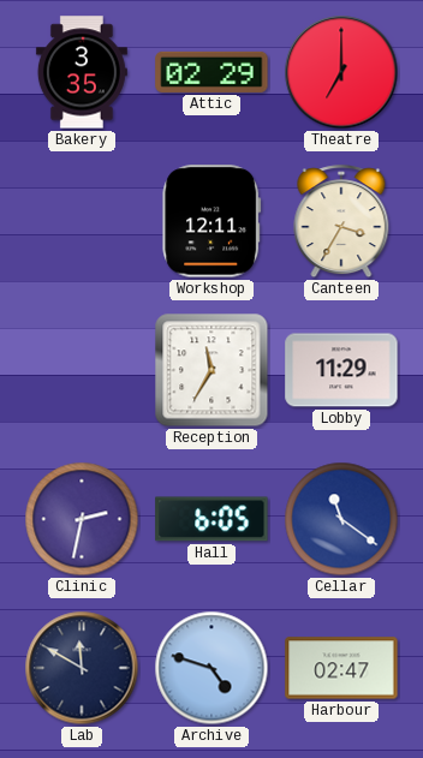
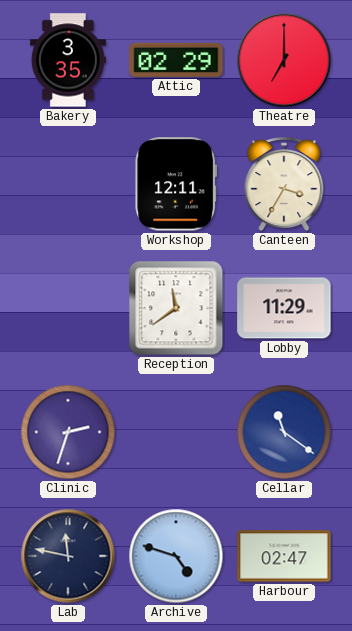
Reception: 11:35 -> 11:39
Clinic: 2:32 -> 2:33
Hall: 6:05 -> none
Lab: 11:50 -> 11:47
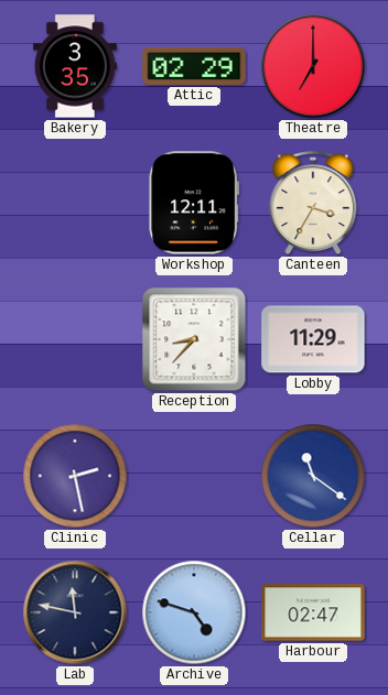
Reception: 11:39 -> 8:37
Clinic: 2:33 -> 2:28
